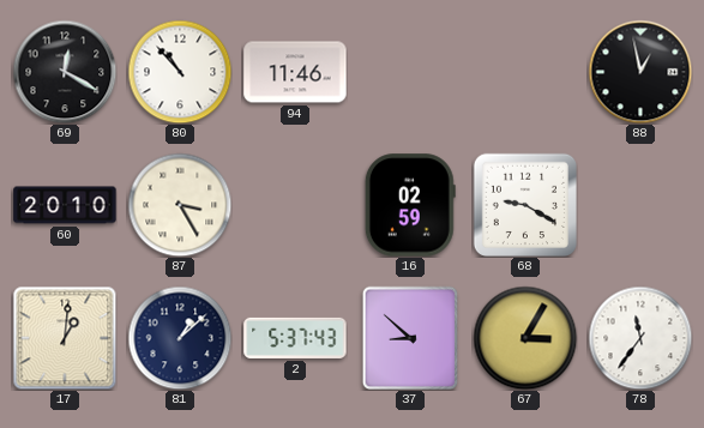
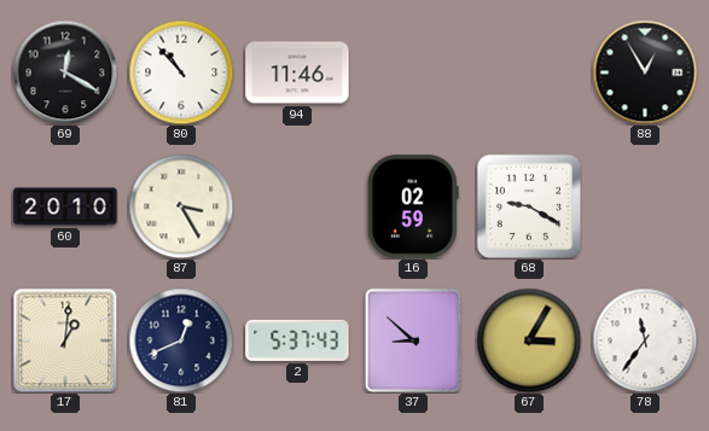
88: 12:58 -> 12:55
81: 1:08 -> 12:41
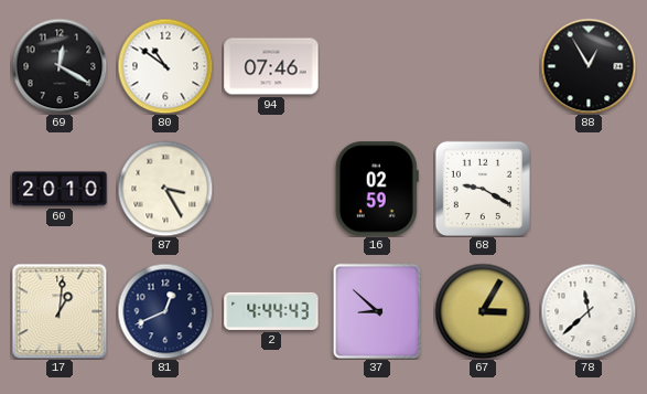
80: 10:53 -> 10:51
94: 11:46 -> 07:46
2: 5:37 -> 4:44
78: 11:36 -> 11:38
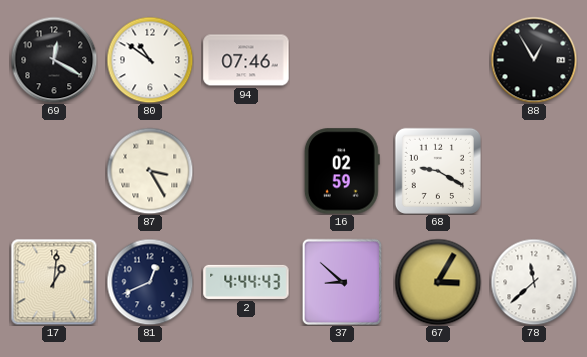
60: 20:10 -> none
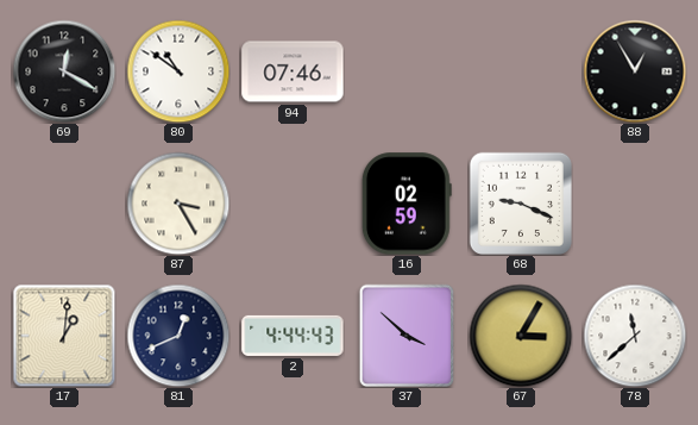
68: 9:20 -> 9:19
37: 8:52 -> 3:52
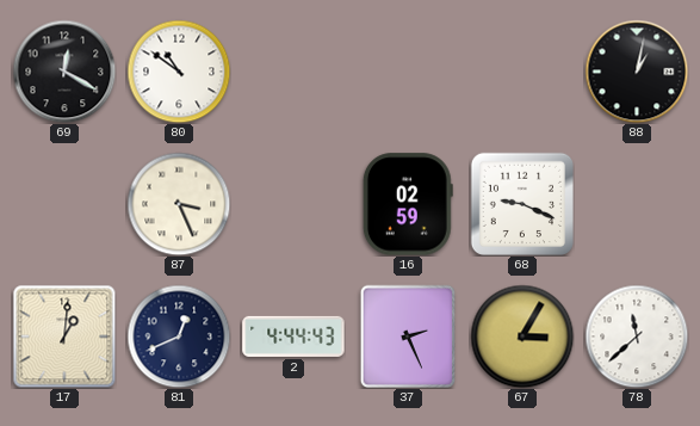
94: 07:46 -> none
88: 12:55 -> 1:02
87: 3:25 -> 3:26
37: 3:52 -> 2:26
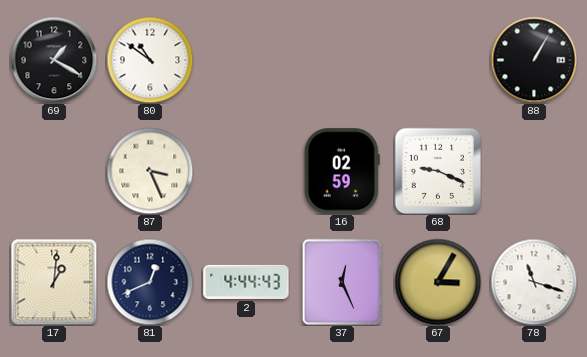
69: 12:20 -> 1:20
88: 1:02 -> 1:05
37: 2:26 -> 12:26
78: 11:38 -> 11:18
